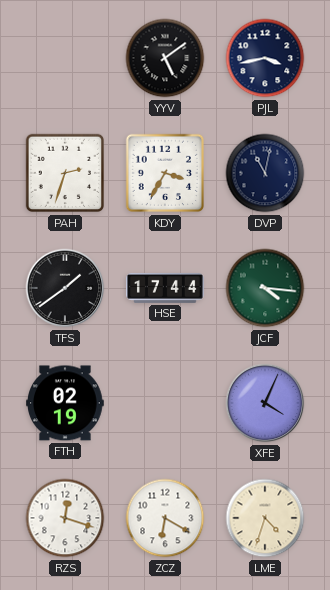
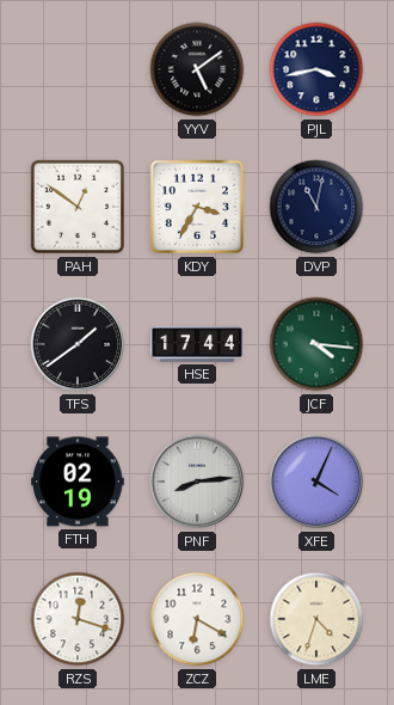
PAH: 2:33 -> 12:51
PNF: none -> 8:14
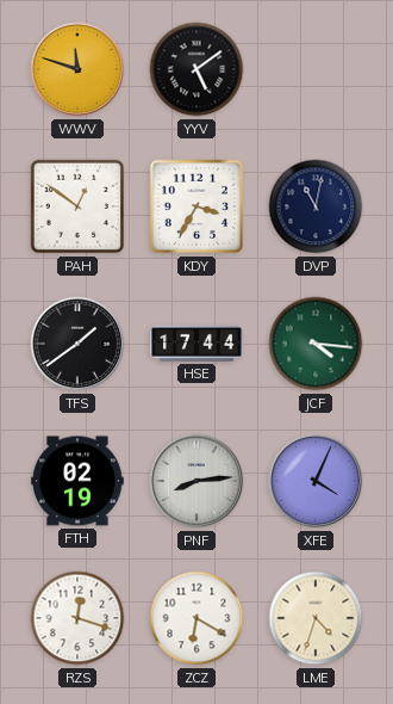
WWV: none -> 11:48
PJL: 3:43 -> none
